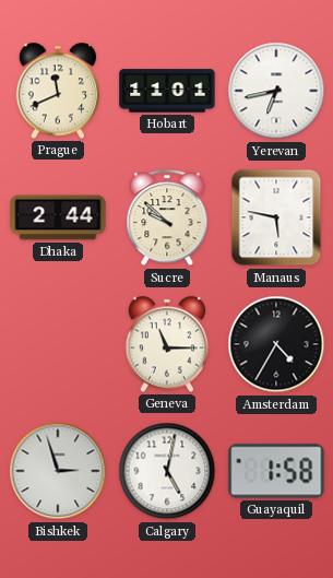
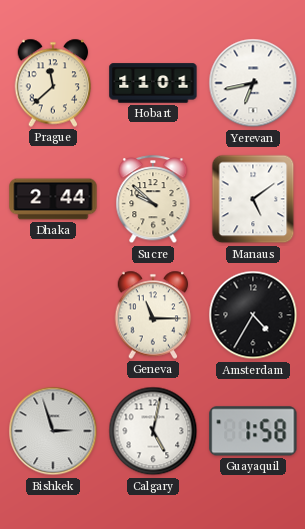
Prague: 11:41 -> 11:38
Manaus: 5:47 -> 5:09
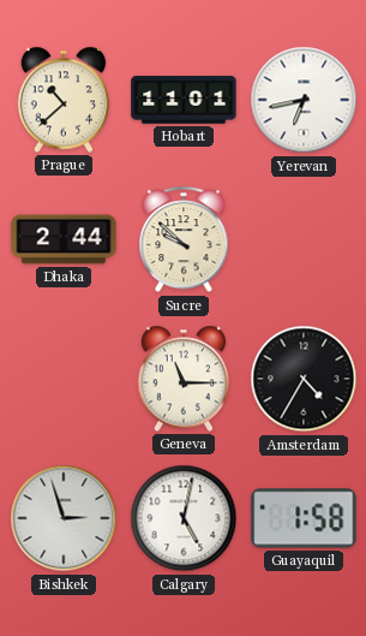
Prague: 11:38 -> 10:38
Manaus: 5:09 -> none
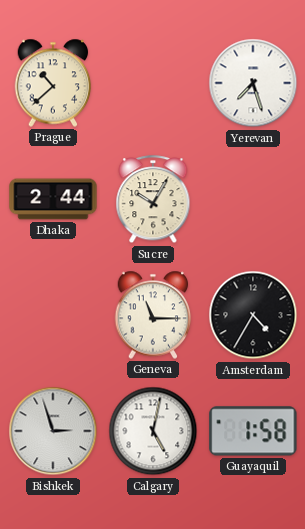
Hobart: 11:01 -> none
Yerevan: 6:43 -> 7:27
Sucre: 9:52 -> 10:05
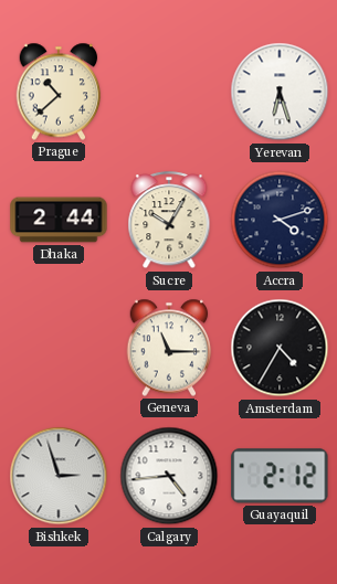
Yerevan: 7:27 -> 6:27
Accra: none -> 4:12
Calgary: 5:02 -> 4:44
Guayaquil: 1:58 -> 2:12
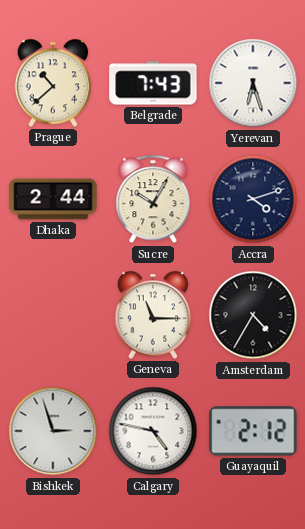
Belgrade: none -> 7:43
Calgary: 4:44 -> 4:47
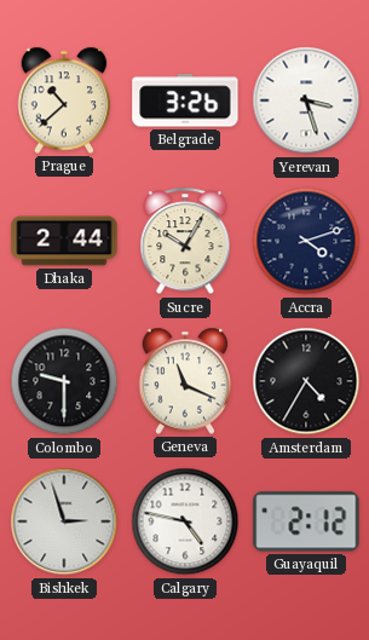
Belgrade: 7:43 -> 3:26
Yerevan: 6:27 -> 3:27
Colombo: none -> 9:30
Geneva: 11:15 -> 11:19
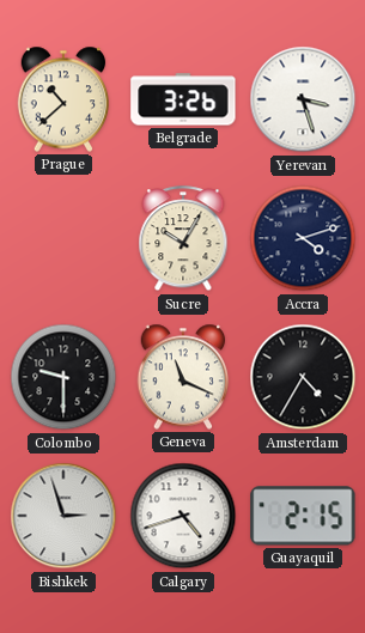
Dhaka: 2:44 -> none
Calgary: 4:47 -> 4:42
Guayaquil: 2:12 -> 2:15
